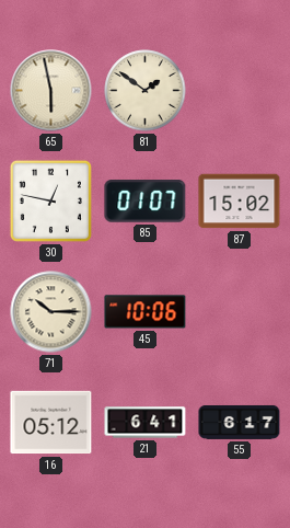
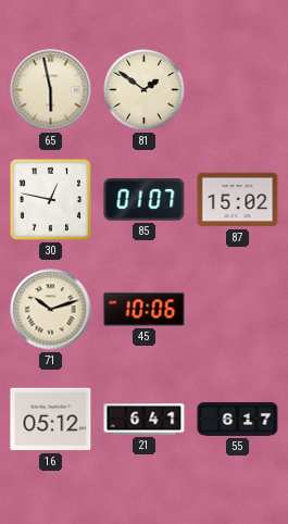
71: 10:15 -> 10:12
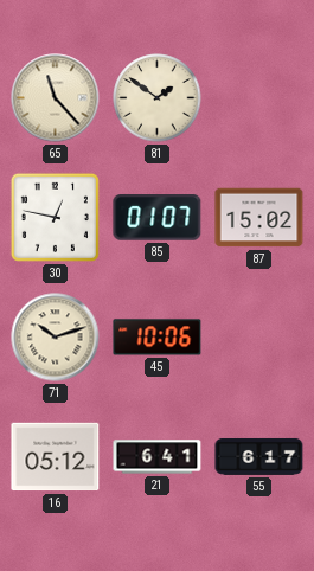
65: 5:58 -> 11:23
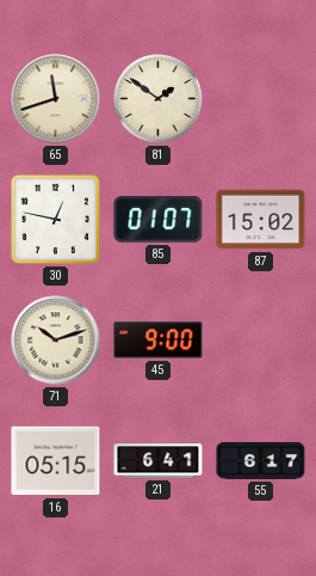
65: 11:23 -> 11:42
45: 10:06 -> 9:00
16: 05:12 -> 05:15
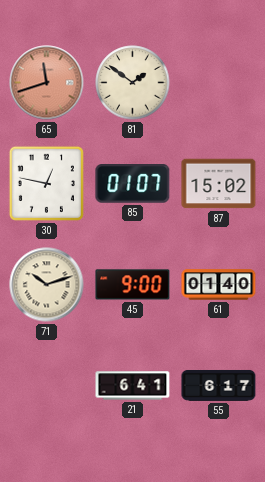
65 dial: cream -> salmon
61: none -> 01:40
16: 05:15 -> none
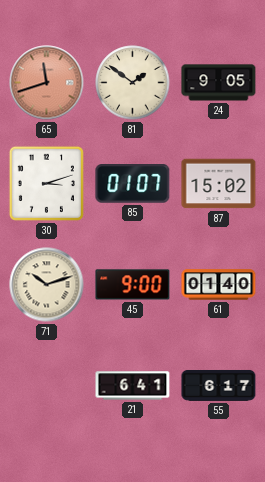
24: none -> 9:05
30: 12:47 -> 3:12
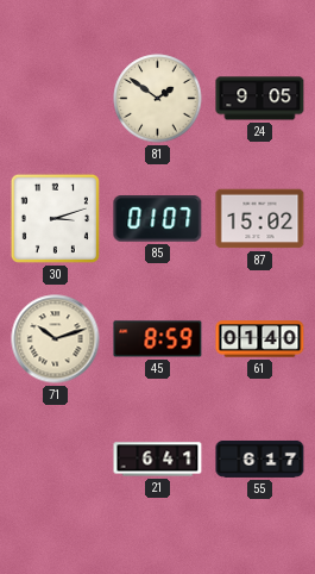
65: 11:42 -> none
45: 9:00 -> 8:59
